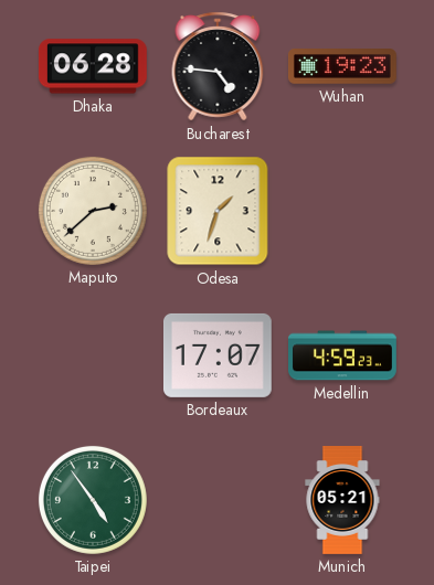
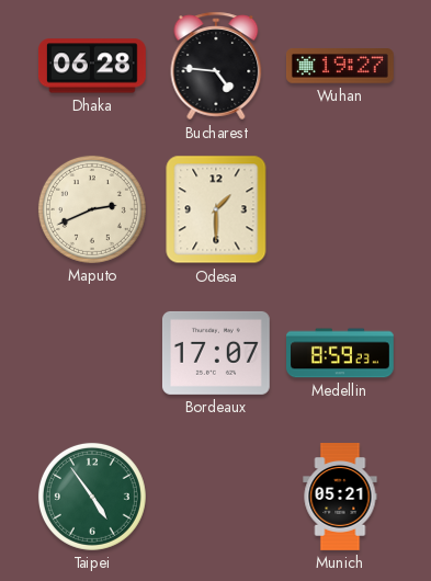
Wuhan: 19:23 -> 19:27
Maputo: 2:38 -> 2:41
Odesa: 1:33 -> 1:30
Medellin: 4:59 -> 8:59
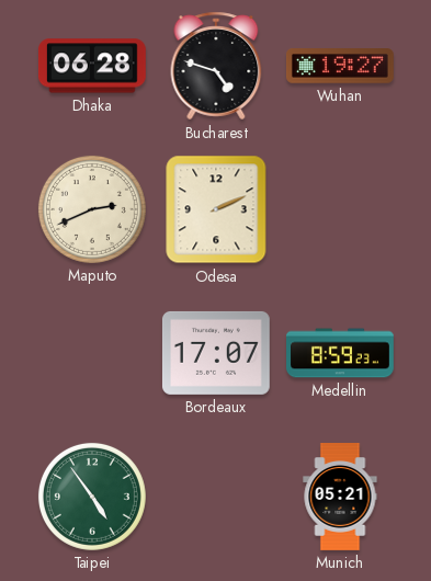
Bucharest: 4:46 -> 4:48
Odesa: 1:30 -> 2:11
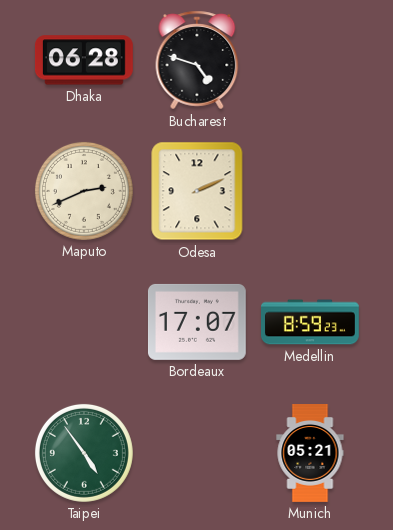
Wuhan: 19:27 -> none
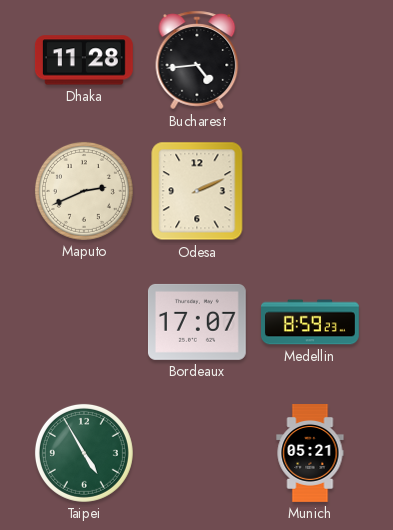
Dhaka: 06:28 -> 11:28
Bucharest: 4:48 -> 4:44
Taipei: 4:54 -> 4:55
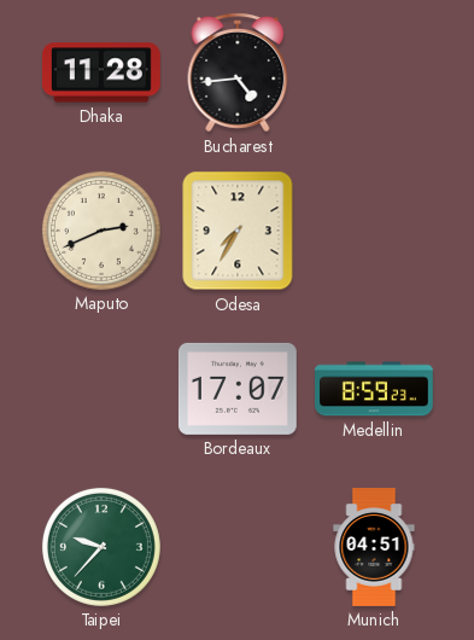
Odesa: 2:11 -> 7:35
Taipei: 4:55 -> 9:37
Munich: 05:21 -> 04:51
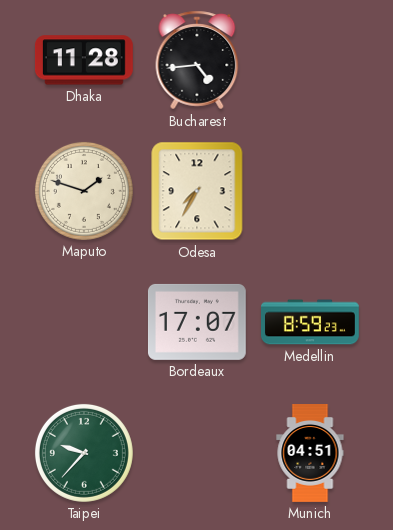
Maputo: 2:41 -> 1:48
